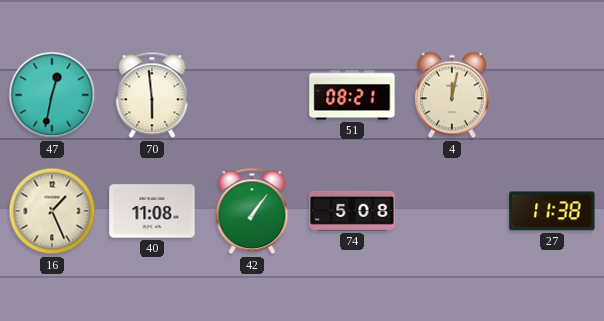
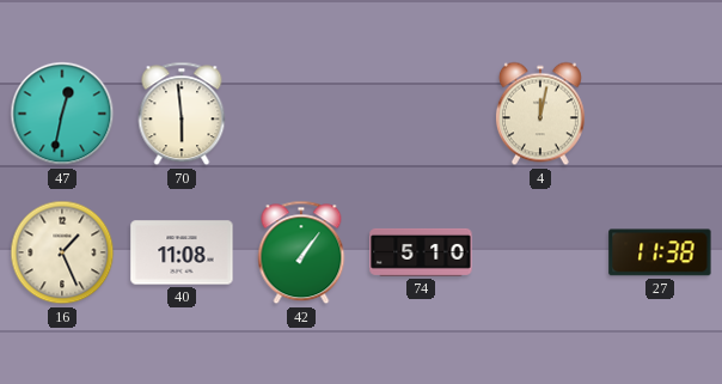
51: 08:21 -> none
74: 5:08 -> 5:10
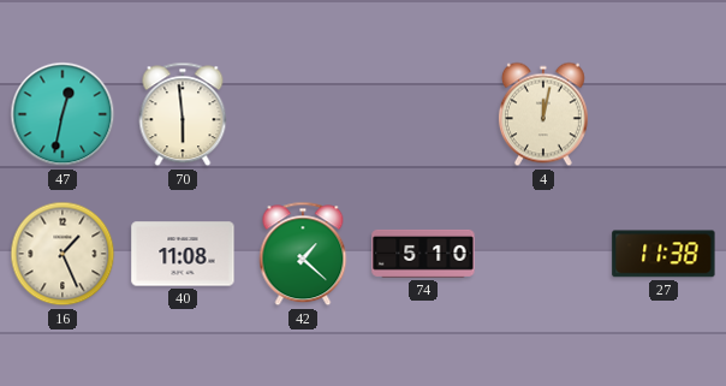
42: 1:06 -> 1:22
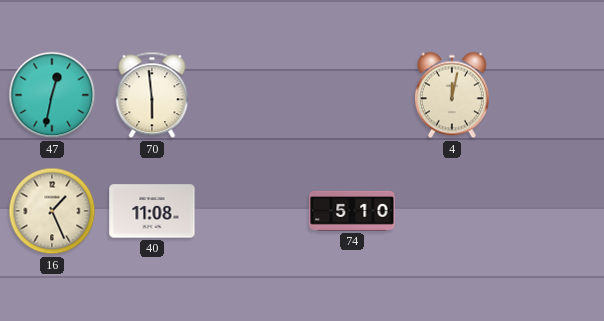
42: 1:22 -> none
27: 11:38 -> none
